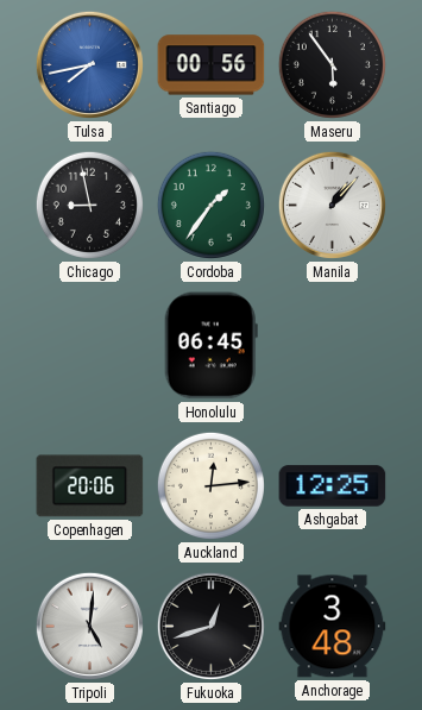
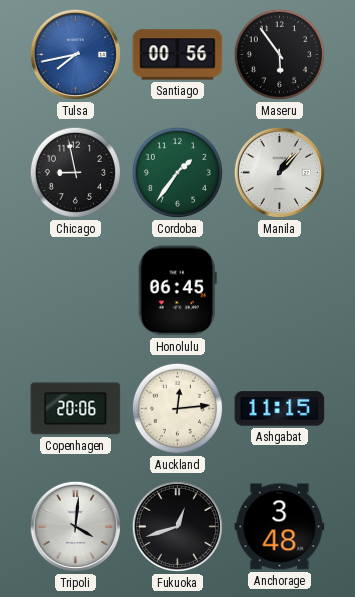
Ashgabat: 12:25 -> 11:15
Tripoli: 5:01 -> 4:01
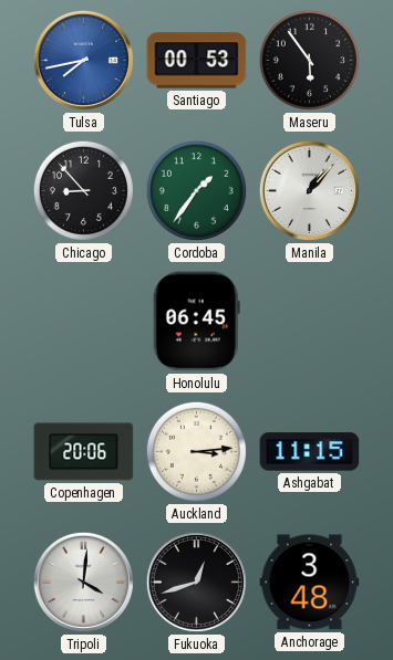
Santiago: 00:56 -> 00:53
Chicago: 8:58 -> 8:53
Auckland: 12:14 -> 3:14
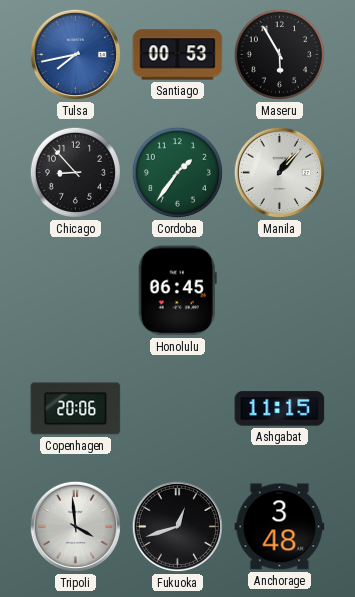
Maseru: 5:54 -> 5:55
Auckland: 3:14 -> none
Tripoli: 4:01 -> 3:59
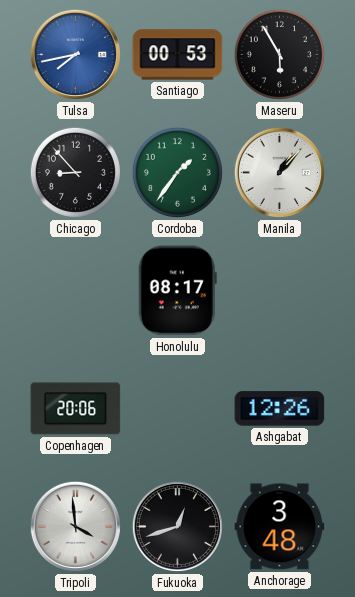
Honolulu: 06:45 -> 08:17
Ashgabat: 11:15 -> 12:26
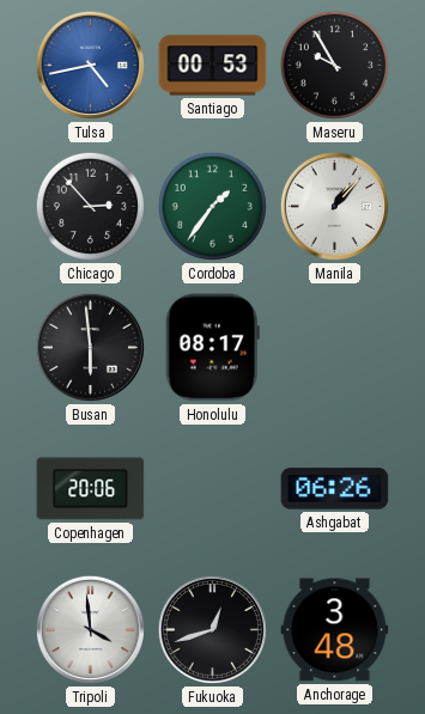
Tulsa: 7:43 -> 4:43
Maseru: 5:55 -> 9:55
Chicago: 8:53 -> 2:53
Busan: none -> 5:59
Ashgabat: 12:26 -> 06:26
